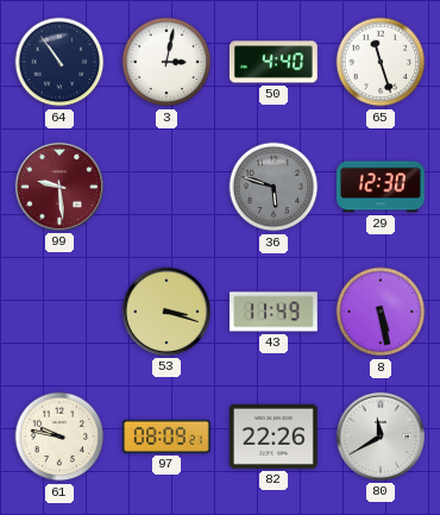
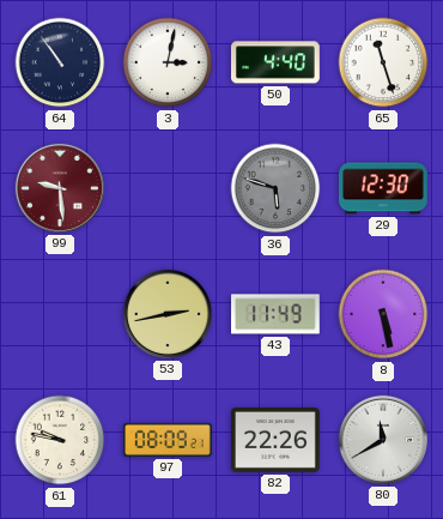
53: 3:18 -> 2:43
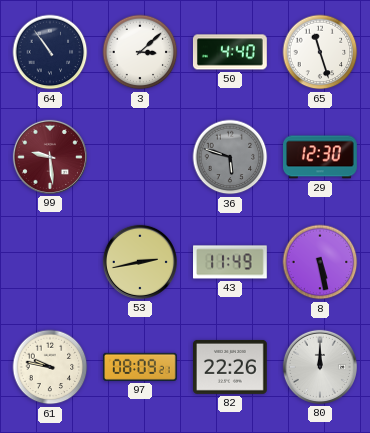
3: 3:02 -> 3:08
80: 11:40 -> 12:00
